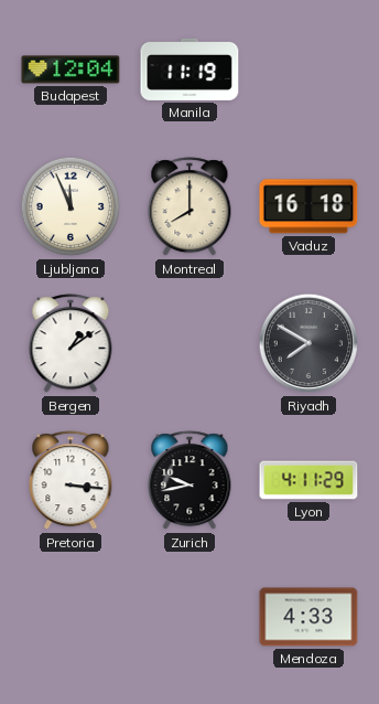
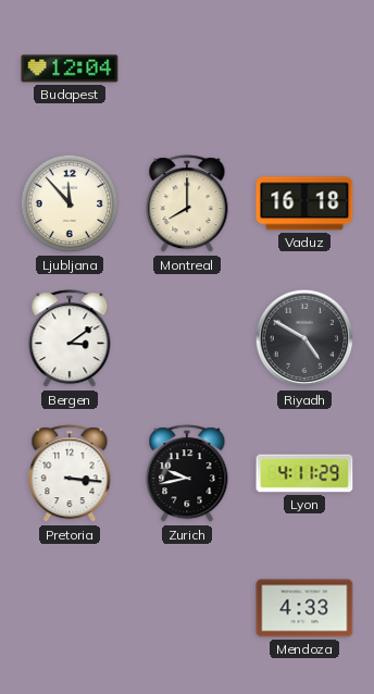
Manila: 11:19 -> none
Ljubljana: 11:56 -> 11:53
Bergen: 1:09 -> 3:09
Riyadh: 7:50 -> 4:50
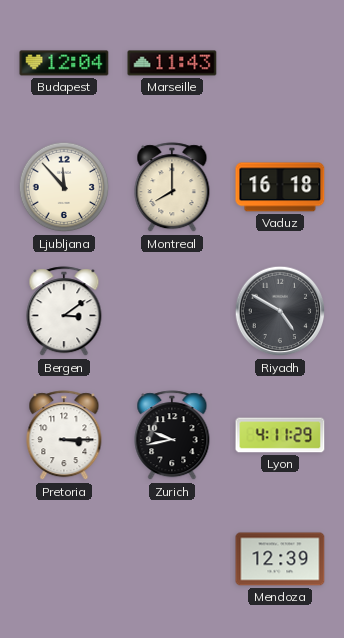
Marseille: none -> 11:43
Pretoria: 3:16 -> 3:15
Mendoza: 4:33 -> 12:39
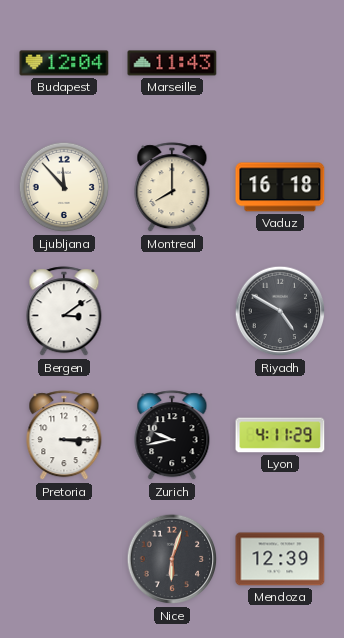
Nice: none -> 6:03
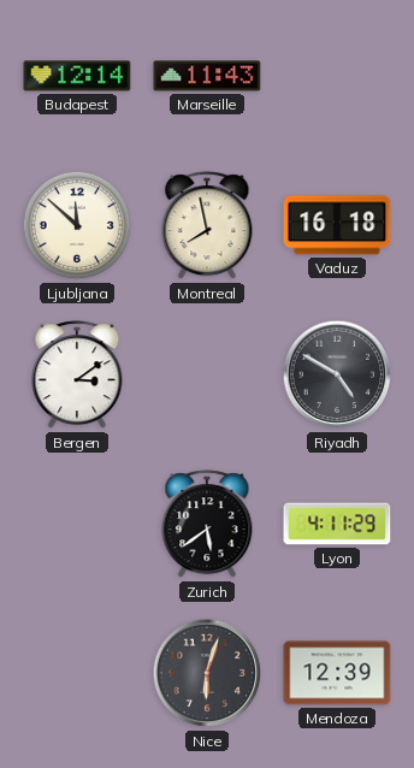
Budapest: 12:04 -> 12:14
Ljubljana: 11:53 -> 11:52
Montreal: 8:00 -> 7:58
Pretoria: 3:15 -> none
Zurich: 9:43 -> 5:39
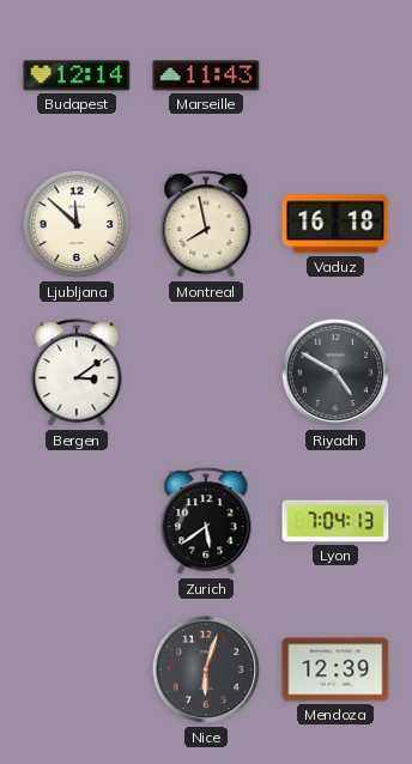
Lyon: 4:11 -> 7:04
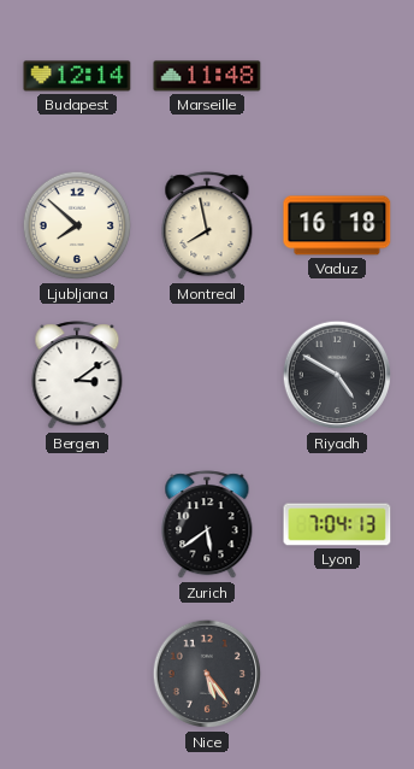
Marseille: 11:43 -> 11:48
Ljubljana: 11:52 -> 7:52
Nice: 6:03 -> 5:24
Mendoza: 12:39 -> none
